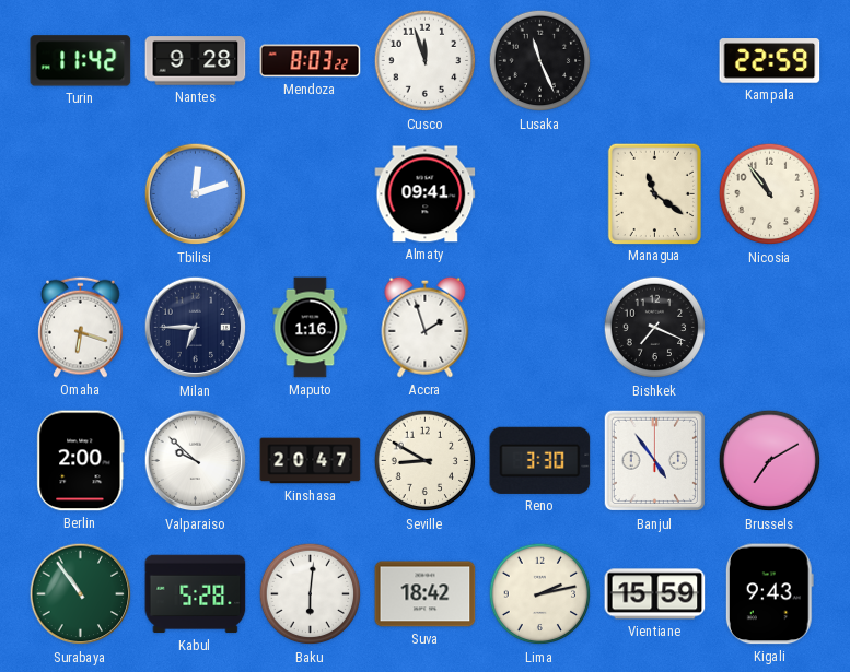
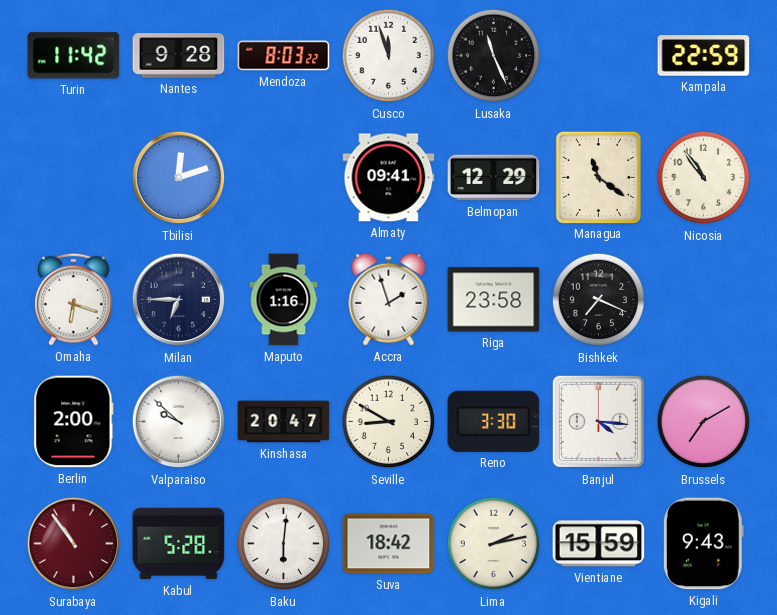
Belmopan: none -> 12:29
Riga: none -> 23:58
Banjul: 4:54 -> 4:16
Surabaya dial: green -> burgundy
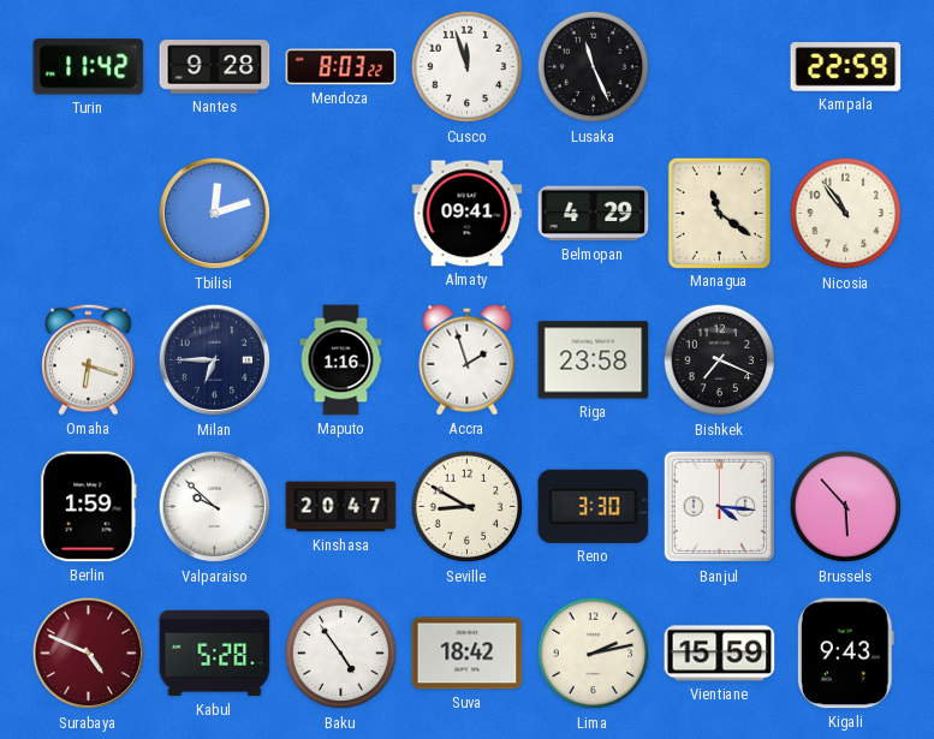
Belmopan: 12:29 -> 4:29
Berlin: 2:00 -> 1:59
Brussels: 7:10 -> 5:53
Surabaya: 10:54 -> 4:49
Baku: 6:01 -> 4:54
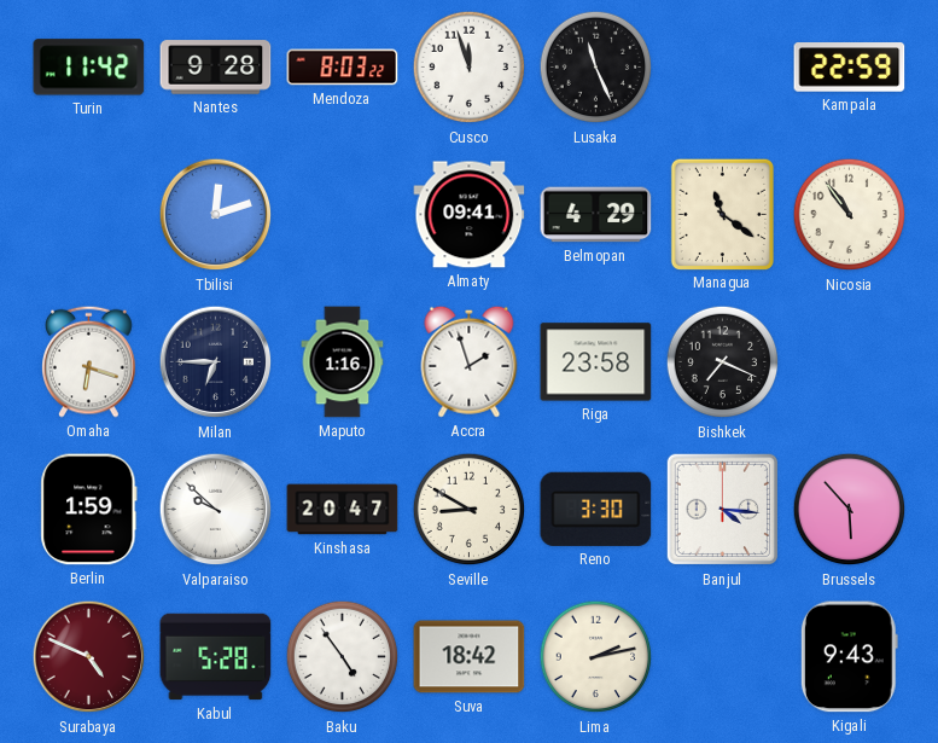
Vientiane: 15:59 -> none
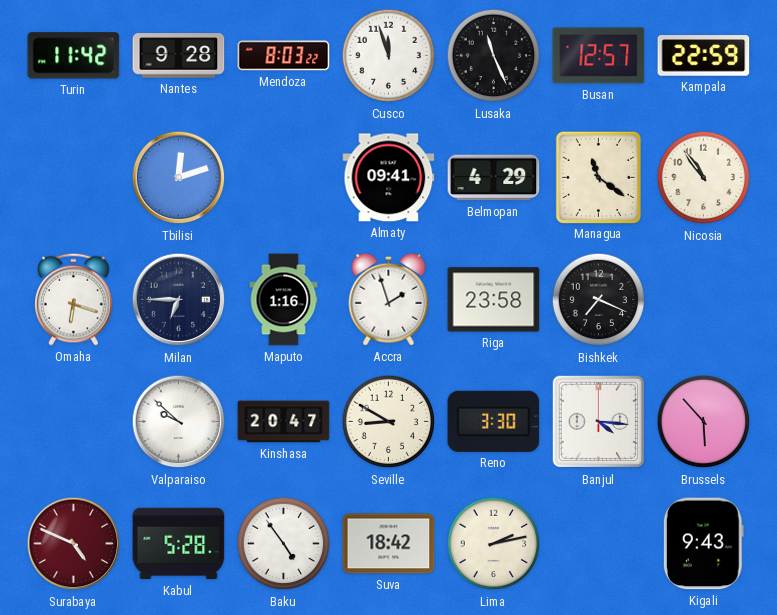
Busan: none -> 12:57
Berlin: 1:59 -> none
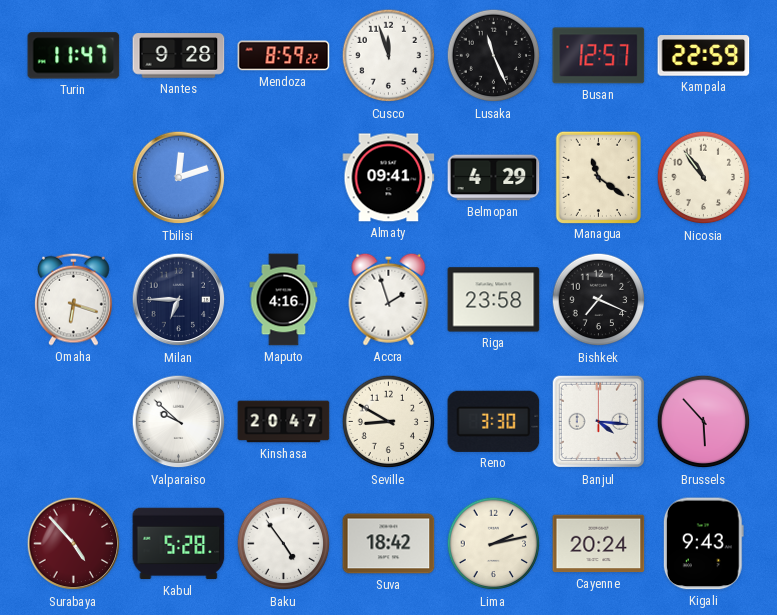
Turin: 11:42 -> 11:47
Mendoza: 8:03 -> 8:59
Maputo: 1:16 -> 4:16
Surabaya: 4:49 -> 4:53
Cayenne: none -> 20:24
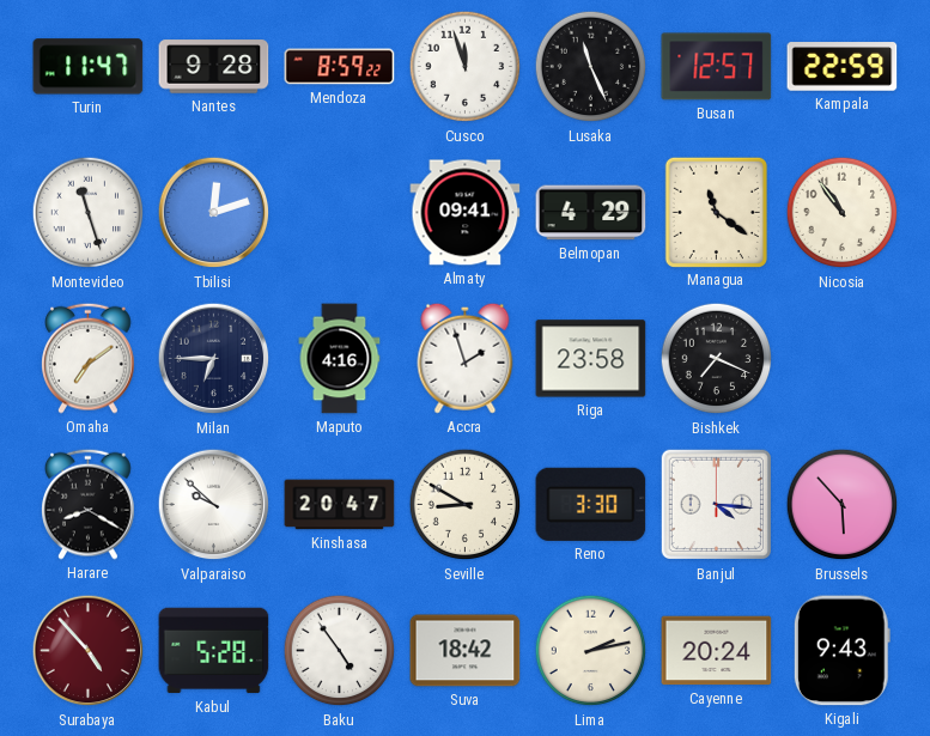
Montevideo: none -> 11:27
Omaha: 6:18 -> 7:09
Harare: none -> 8:20
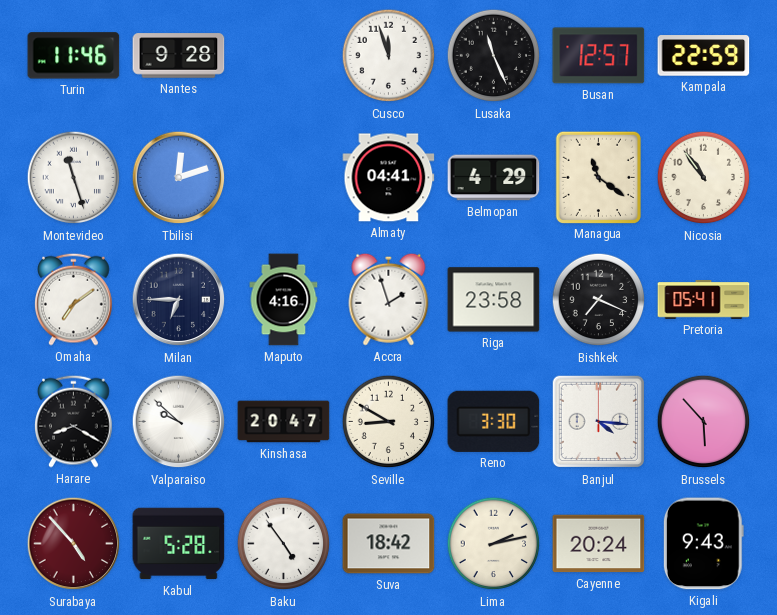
Turin: 11:47 -> 11:46
Mendoza: 8:59 -> none
Almaty: 09:41 -> 04:41
Pretoria: none -> 05:41
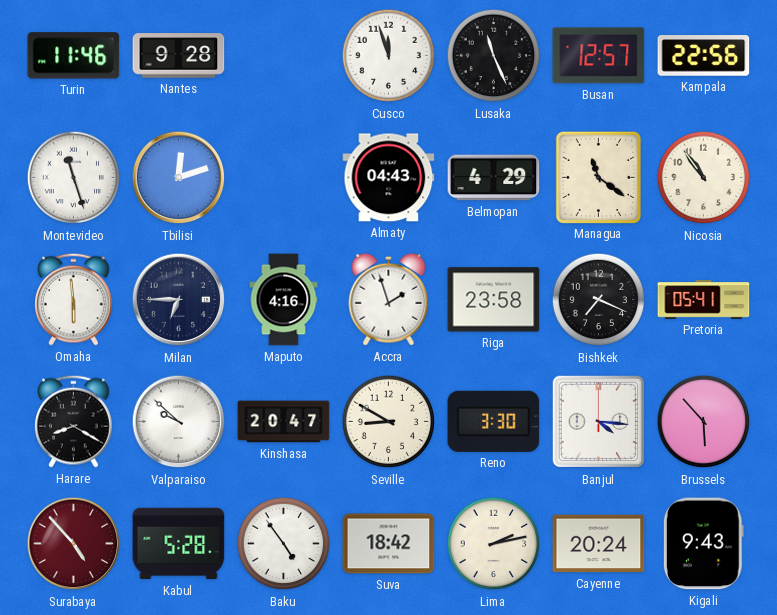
Kampala: 22:59 -> 22:56
Almaty: 04:41 -> 04:43
Omaha: 7:09 -> 5:59
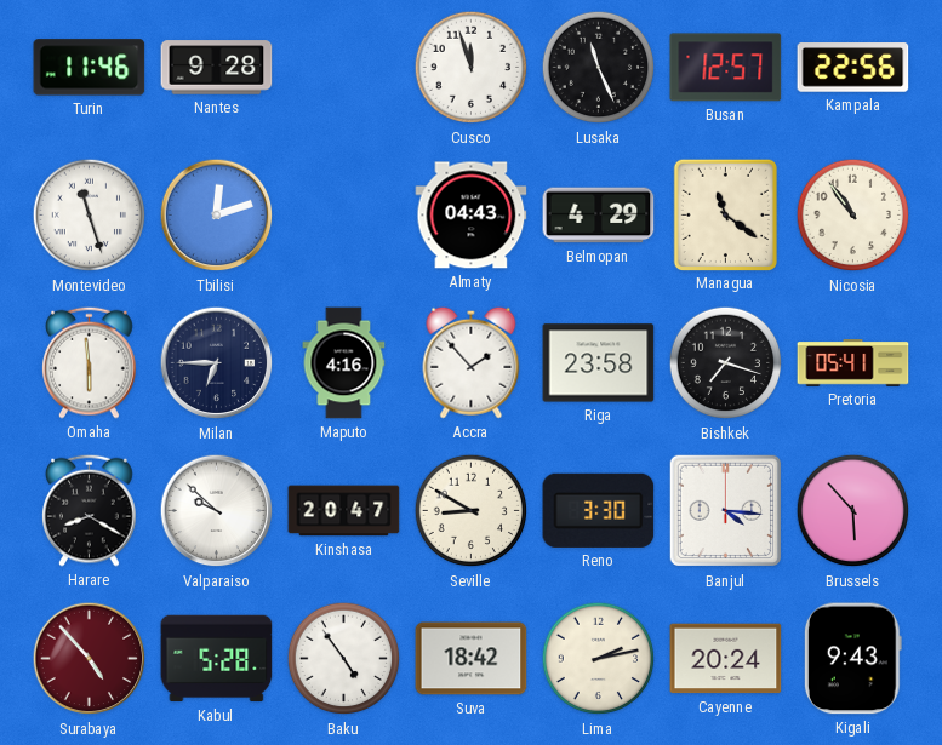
Accra: 1:57 -> 1:53
Bishkek: 7:19 -> 7:18
